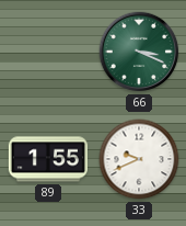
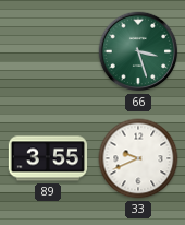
66: 3:19 -> 3:27
89: 1:55 -> 3:55
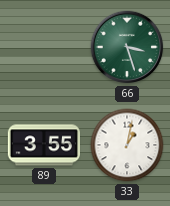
33: 9:41 -> 1:02
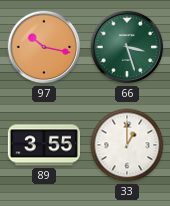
97: none -> 10:17
33: 1:02 -> 1:00
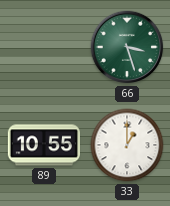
97: 10:17 -> none
89: 3:55 -> 10:55
